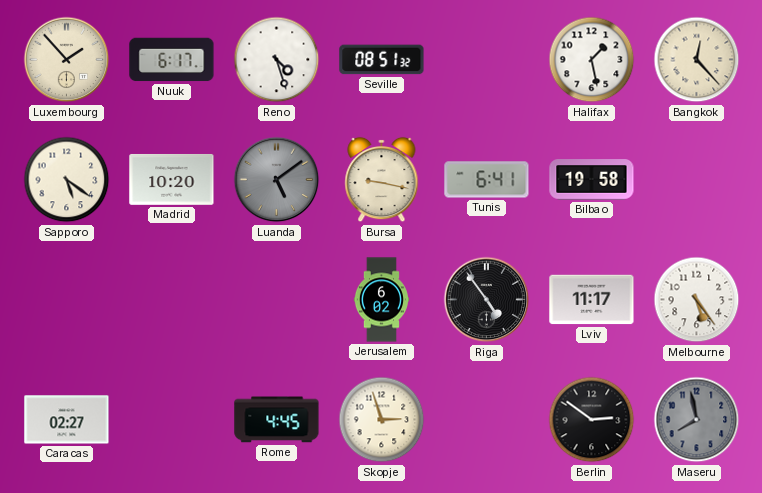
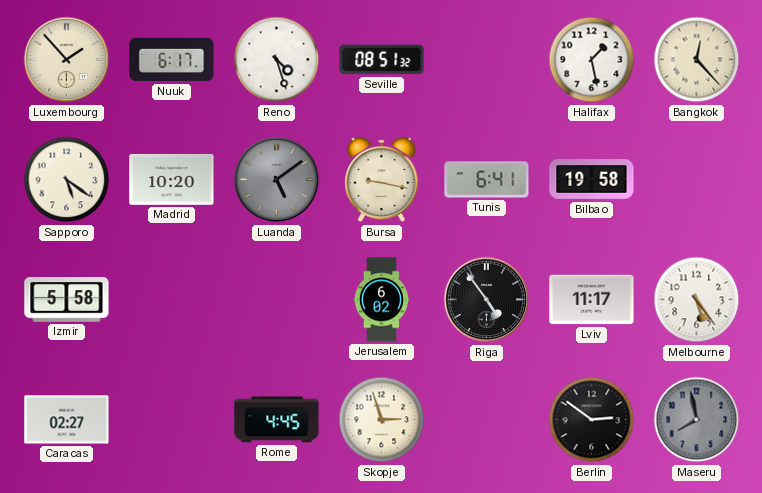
Izmir: none -> 5:58
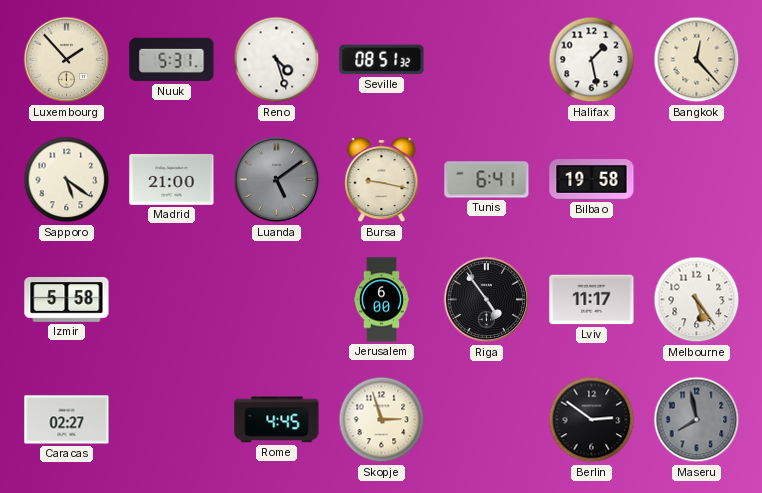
Nuuk: 6:17 -> 5:31
Madrid: 10:20 -> 21:00
Jerusalem: 6:02 -> 6:00
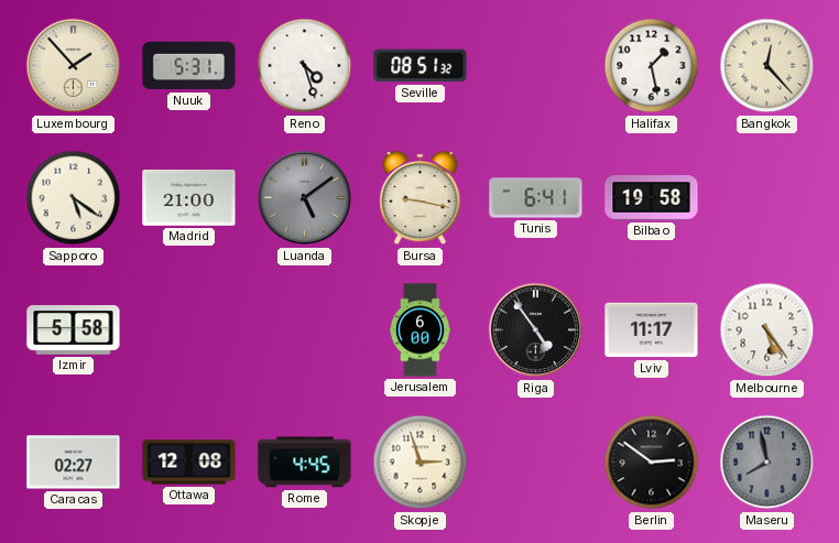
Ottawa: none -> 12:08
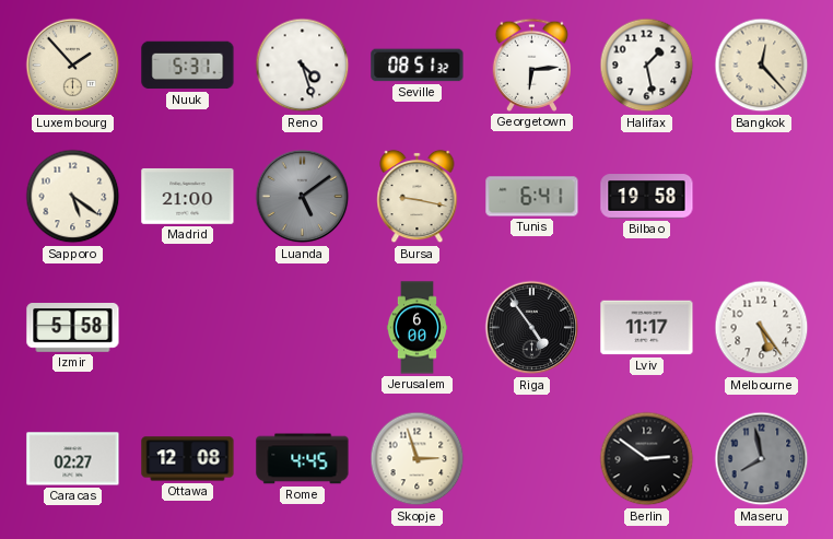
Georgetown: none -> 6:14
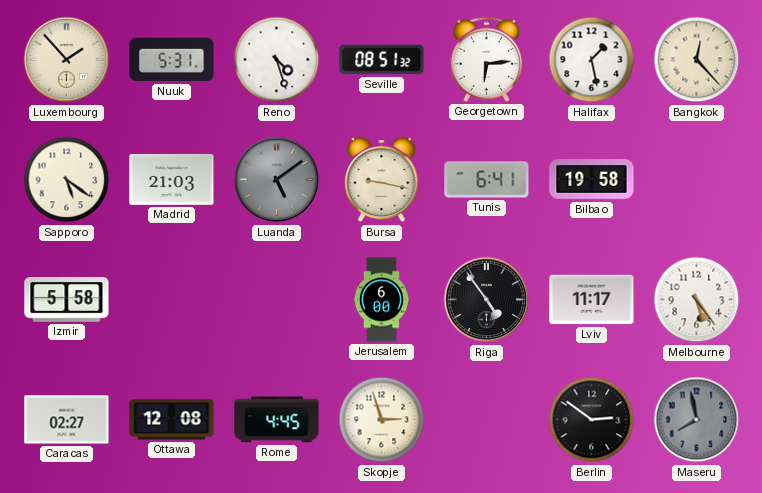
Madrid: 21:00 -> 21:03
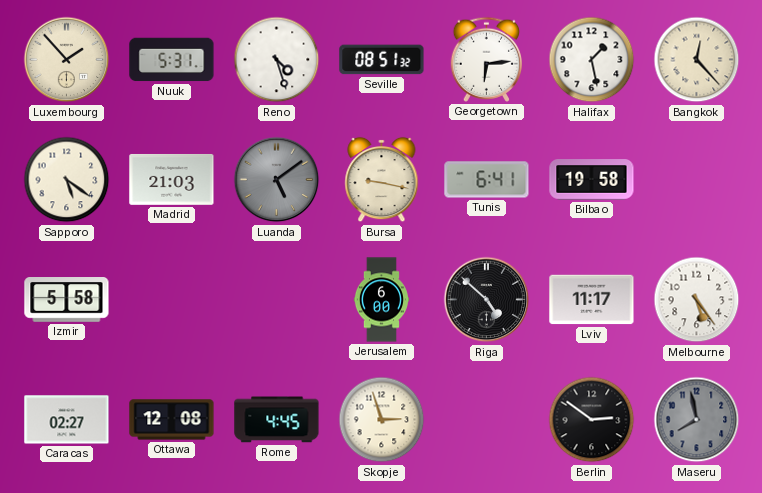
Riga: 4:54 -> 4:52
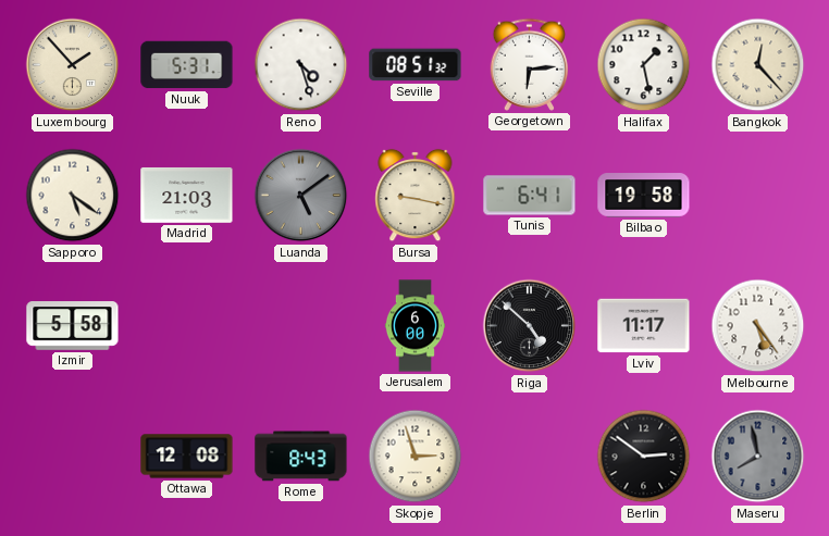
Caracas: 02:27 -> none
Rome: 4:45 -> 8:43
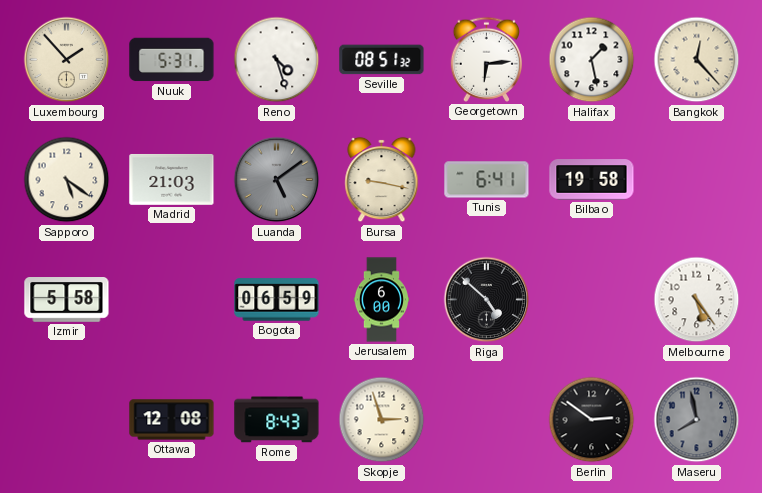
Bogota: none -> 06:59
Lviv: 11:17 -> none
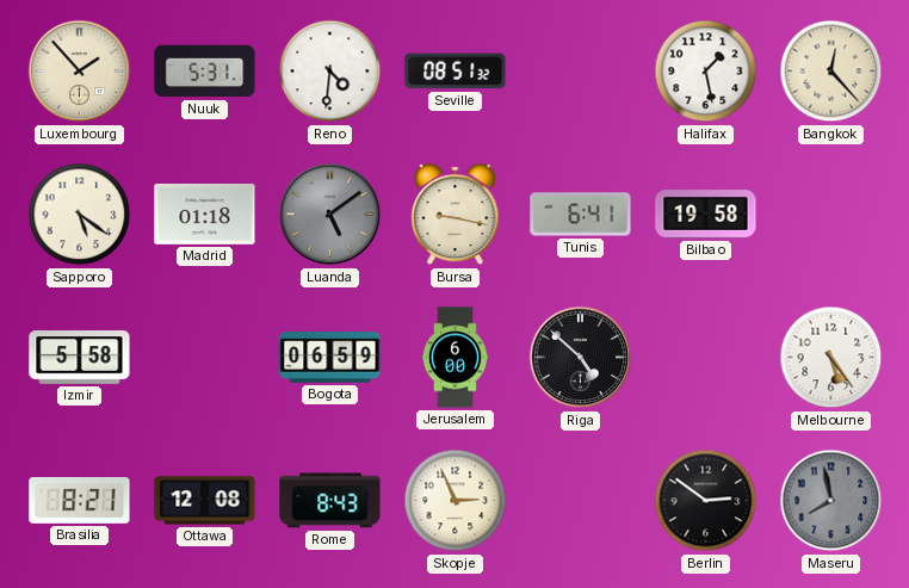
Reno: 4:27 -> 4:31
Georgetown: 6:14 -> none
Madrid: 21:03 -> 01:18
Brasilia: none -> 8:21
Skopje: 2:57 -> 2:56
